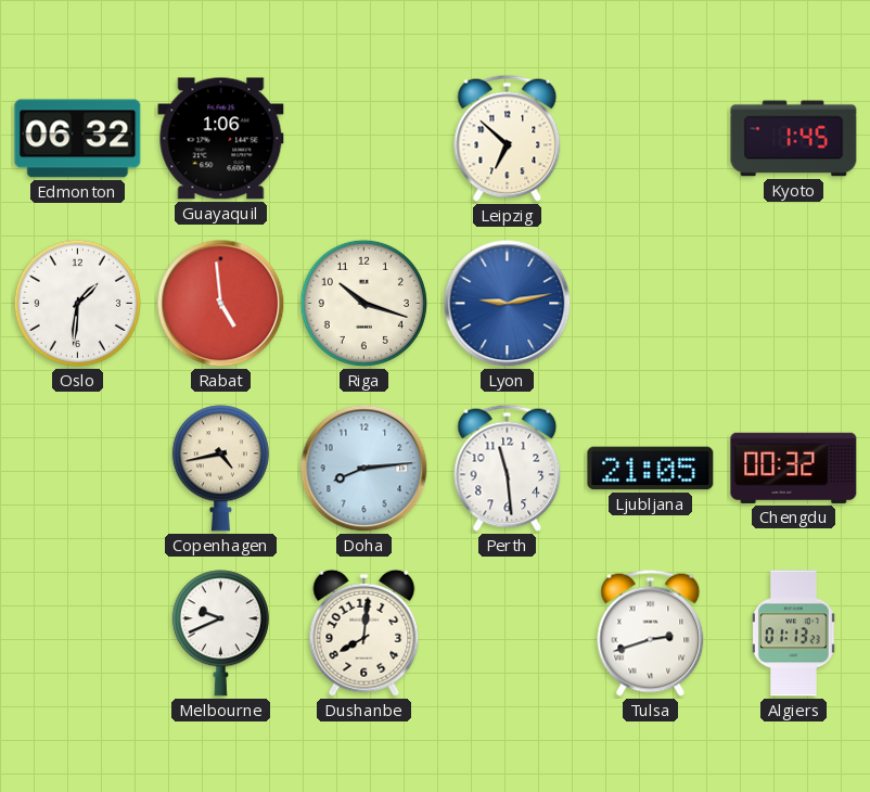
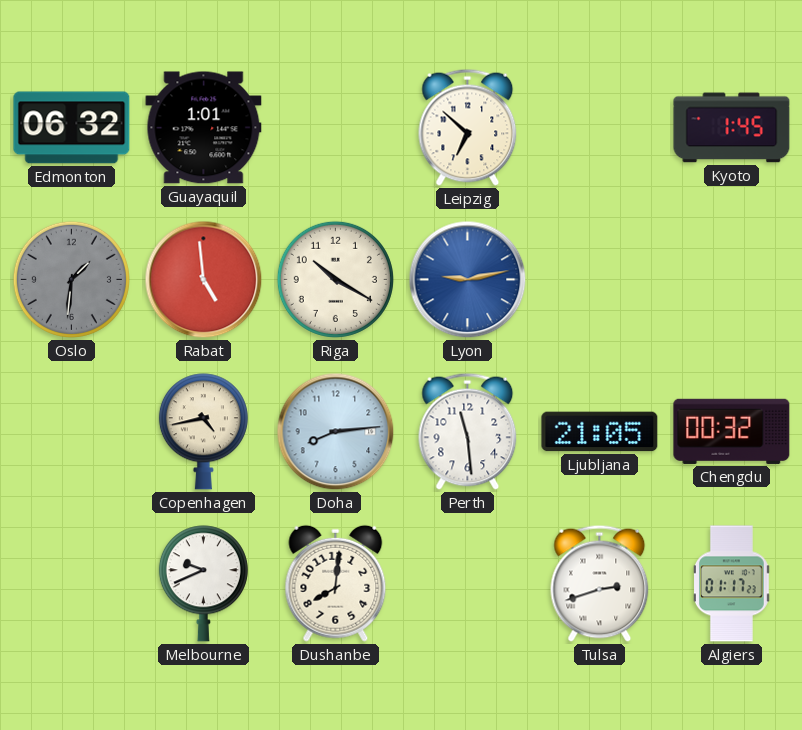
Guayaquil: 1:06 -> 1:01
Oslo dial: white -> grey
Riga: 10:18 -> 10:20
Algiers: 01:13 -> 01:17
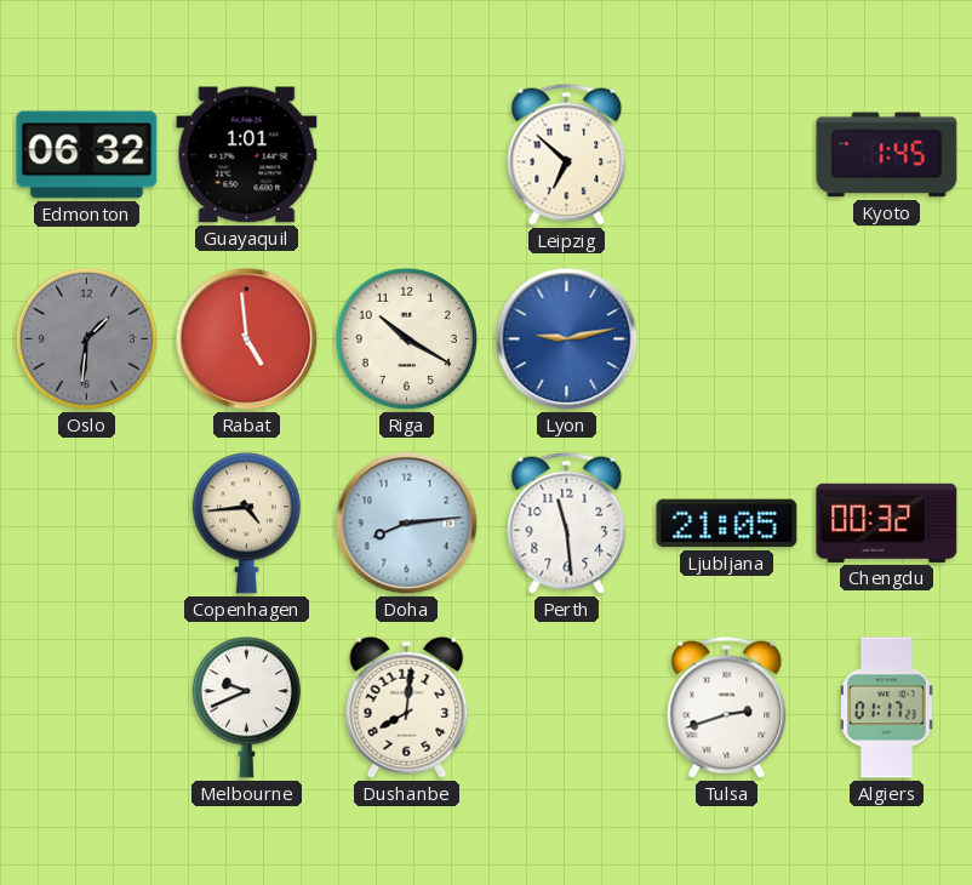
Copenhagen: 4:43 -> 4:44
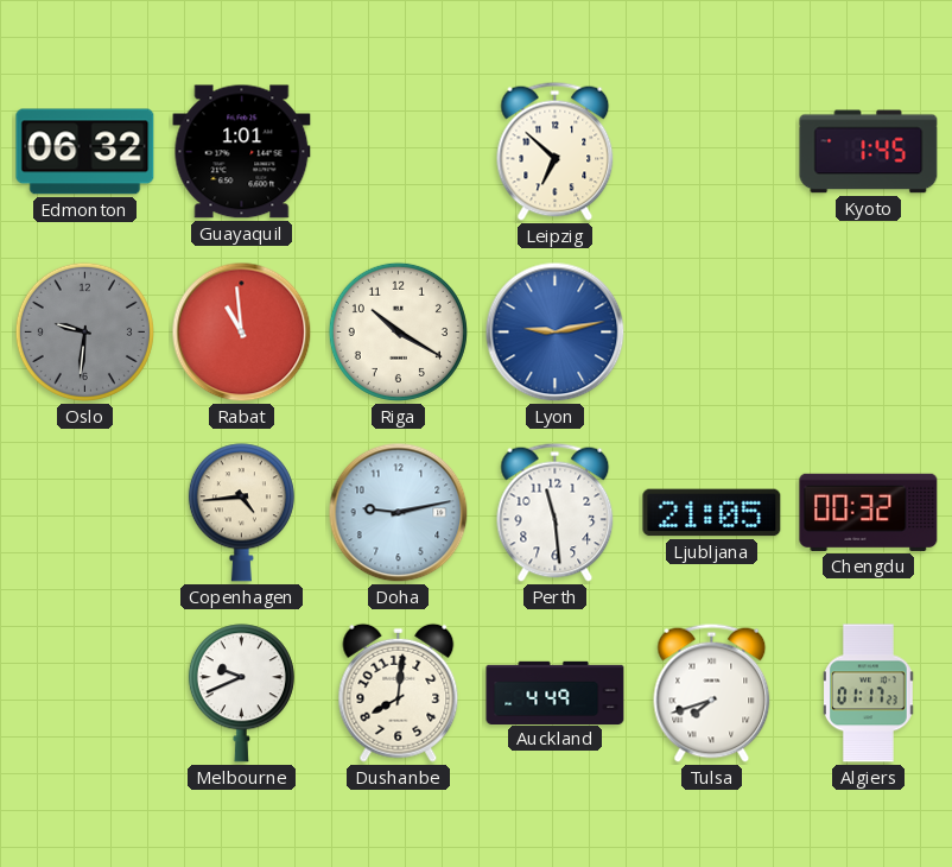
Oslo: 1:31 -> 9:31
Rabat: 4:59 -> 10:59
Doha: 8:14 -> 9:13
Auckland: none -> 4:49
Tulsa: 2:42 -> 7:42
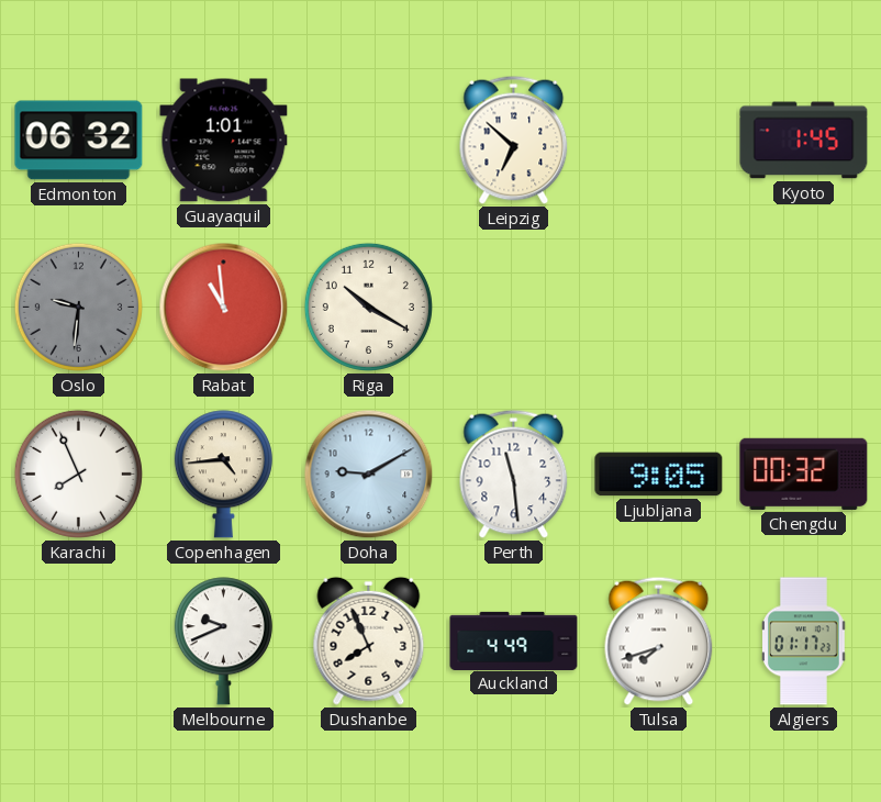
Lyon: 9:13 -> none
Karachi: none -> 7:56
Doha: 9:13 -> 9:10
Ljubljana: 21:05 -> 9:05
Dushanbe: 8:01 -> 7:56
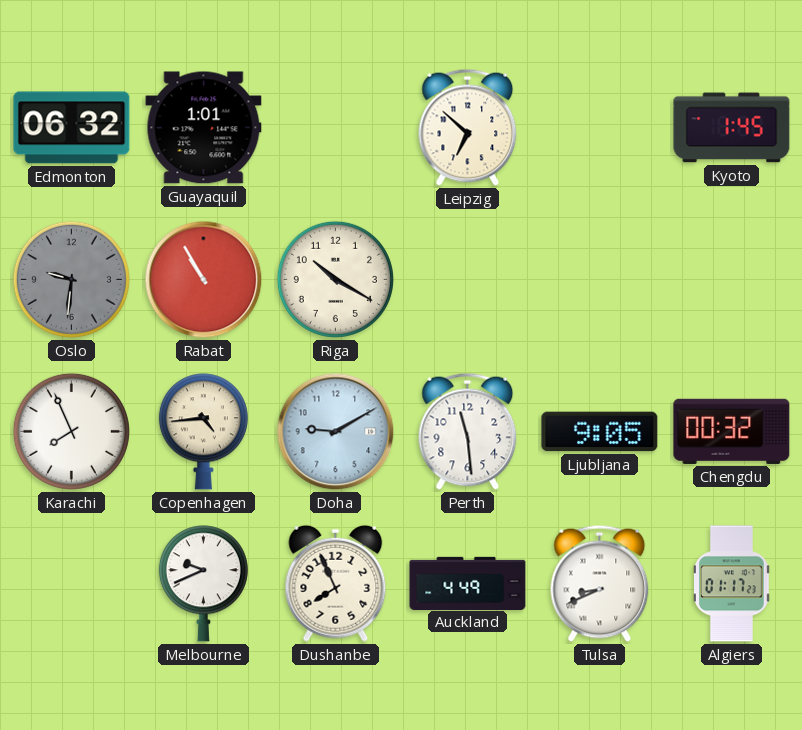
Rabat: 10:59 -> 10:55
Tulsa: 7:42 -> 8:41
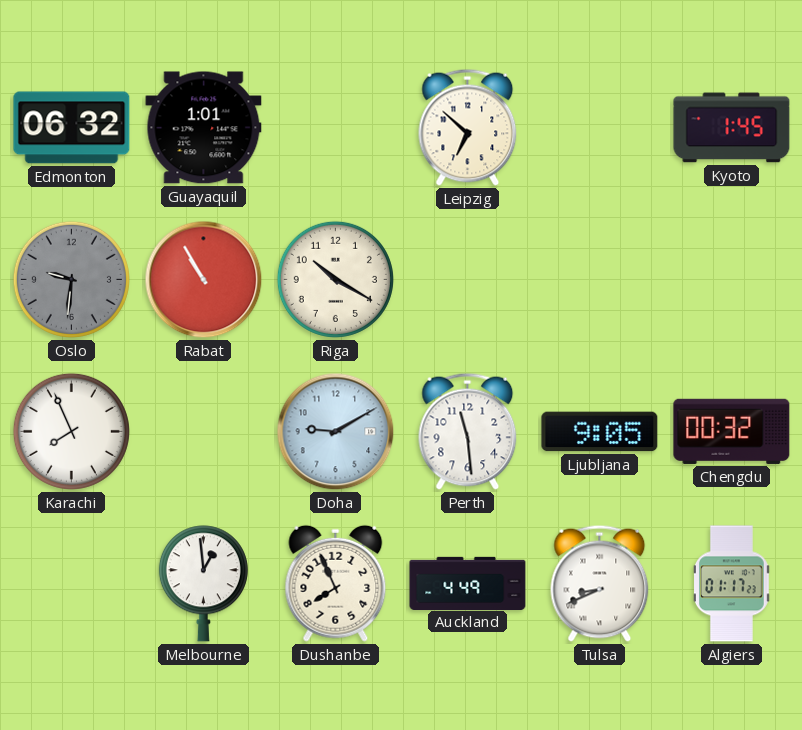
Copenhagen: 4:44 -> none
Melbourne: 9:41 -> 12:59
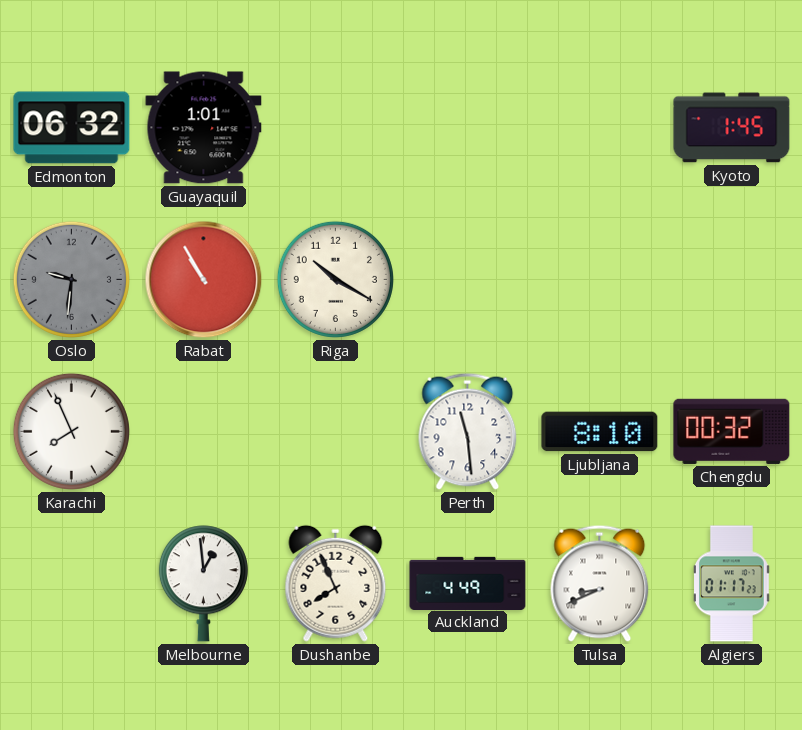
Leipzig: 6:52 -> none
Doha: 9:10 -> none
Ljubljana: 9:05 -> 8:10
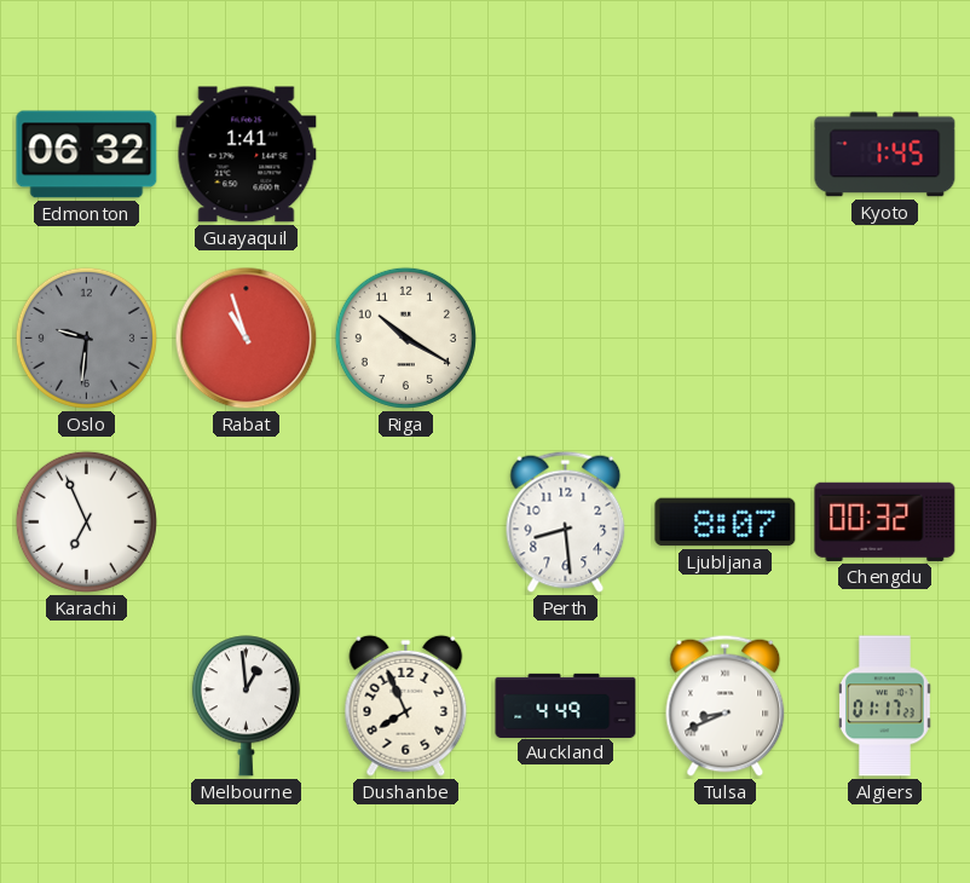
Guayaquil: 1:01 -> 1:41
Rabat: 10:55 -> 10:57
Karachi: 7:56 -> 6:56
Perth: 11:29 -> 8:29
Ljubljana: 8:10 -> 8:07
